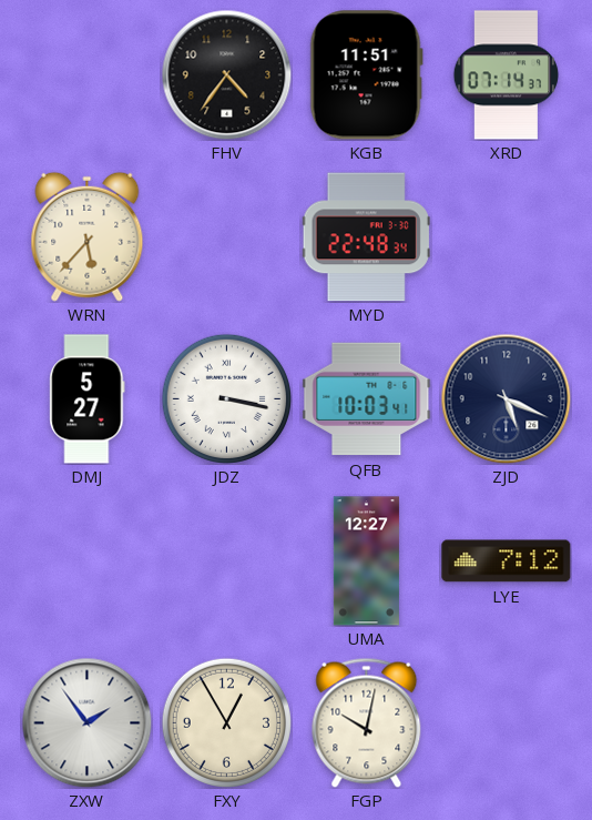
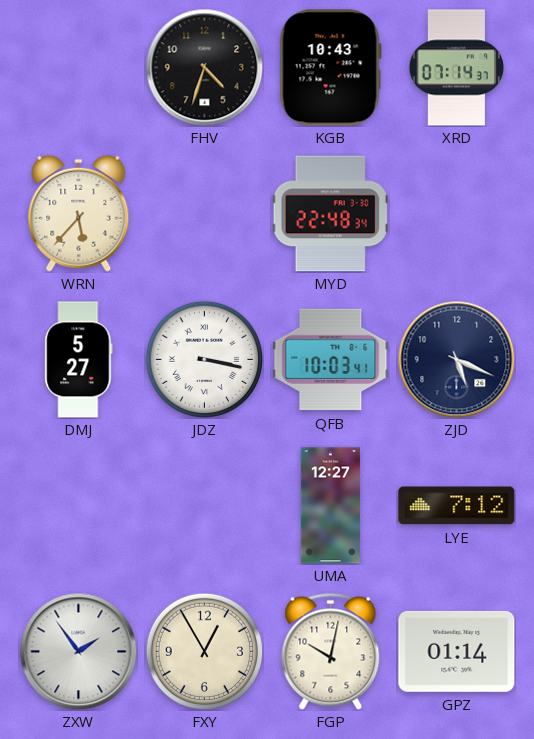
FHV: 4:36 -> 4:33
KGB: 11:51 -> 10:43
GPZ: none -> 01:14
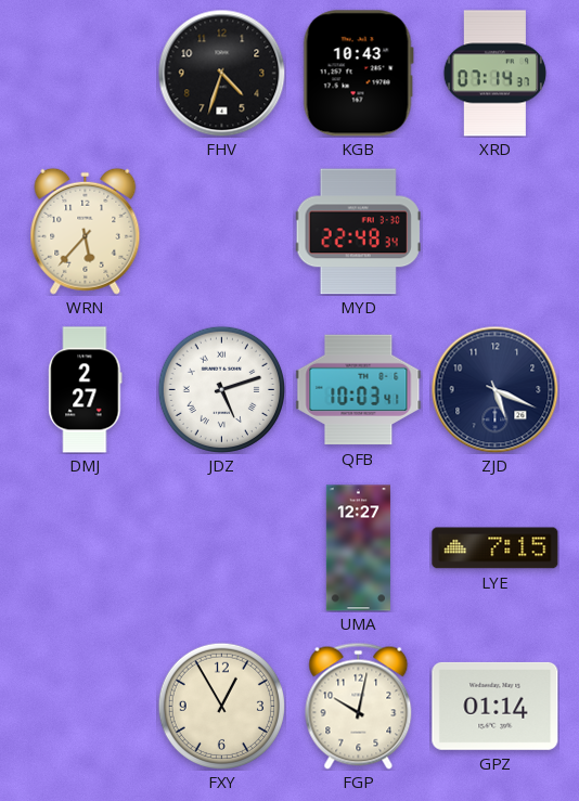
DMJ: 5:27 -> 2:27
JDZ: 3:17 -> 5:12
LYE: 7:12 -> 7:15
ZXW: 1:54 -> none
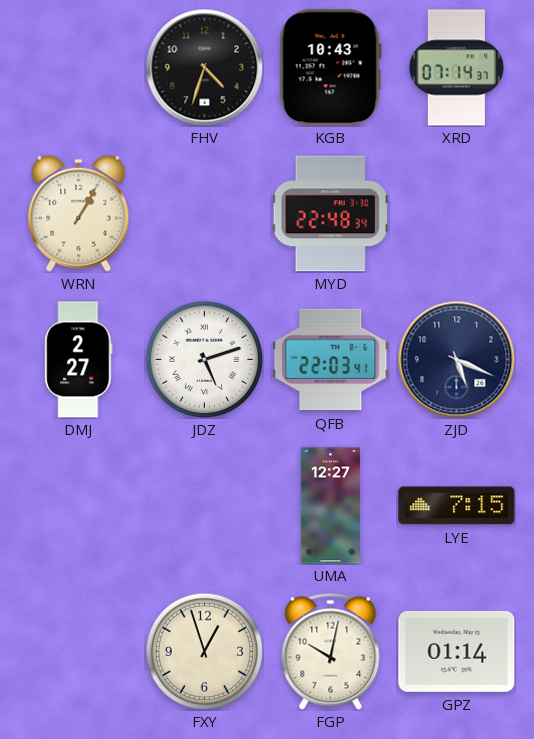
WRN: 5:37 -> 1:05
QFB: 10:03 -> 22:03
FXY: 12:55 -> 12:57
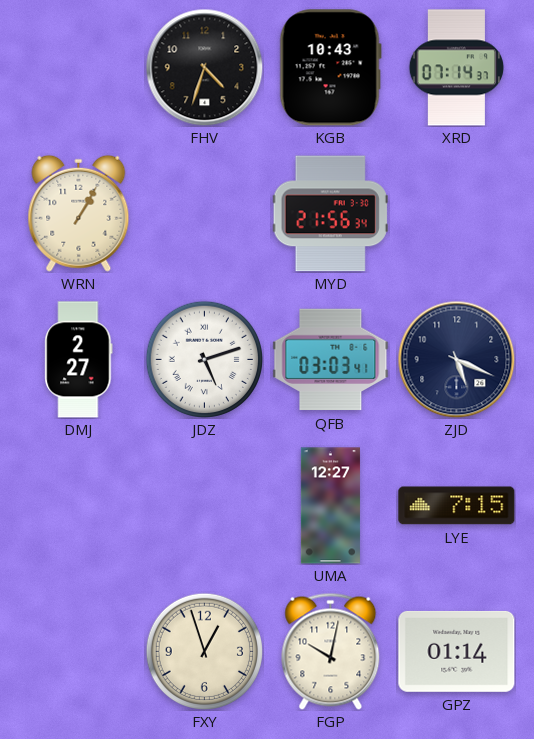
MYD: 22:48 -> 21:56
QFB: 22:03 -> 03:03
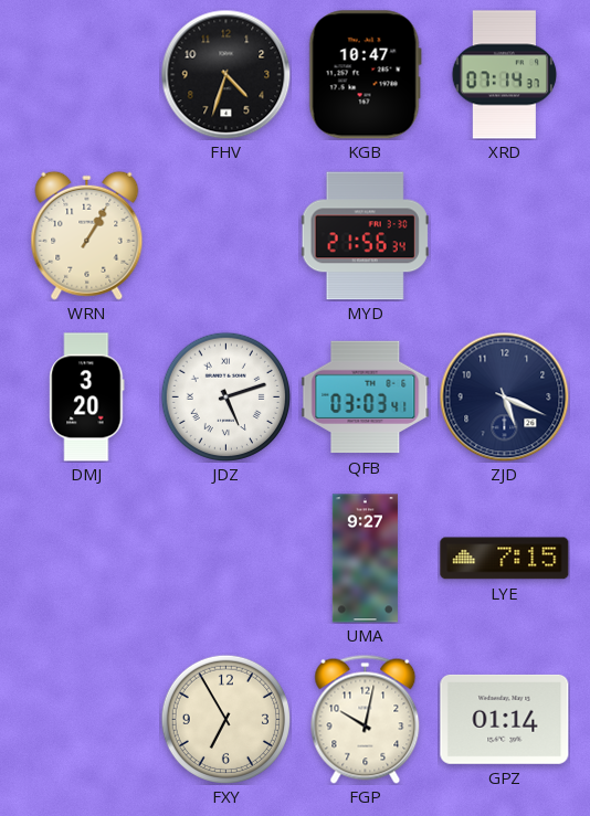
KGB: 10:43 -> 10:47
DMJ: 2:27 -> 3:20
UMA: 12:27 -> 9:27
FXY: 12:57 -> 6:55
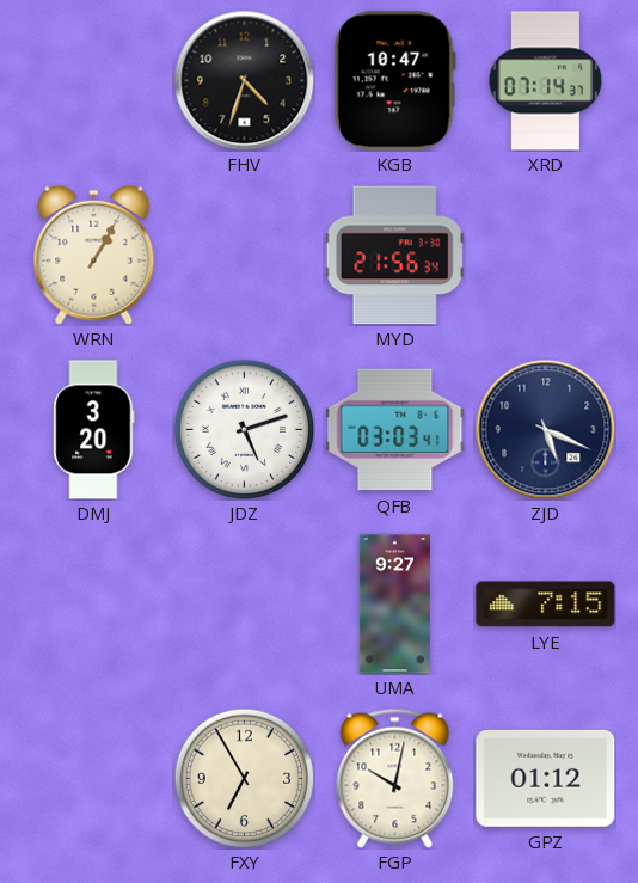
GPZ: 01:14 -> 01:12
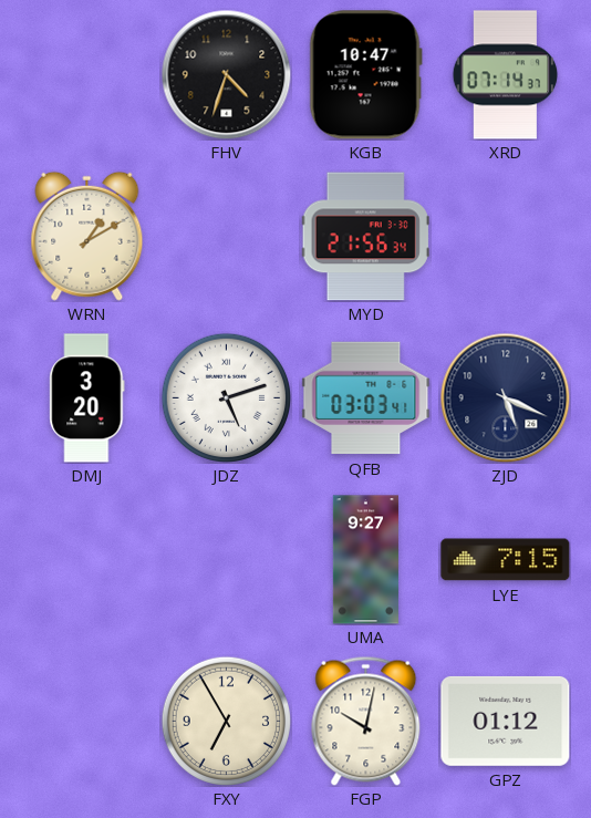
WRN: 1:05 -> 1:10
